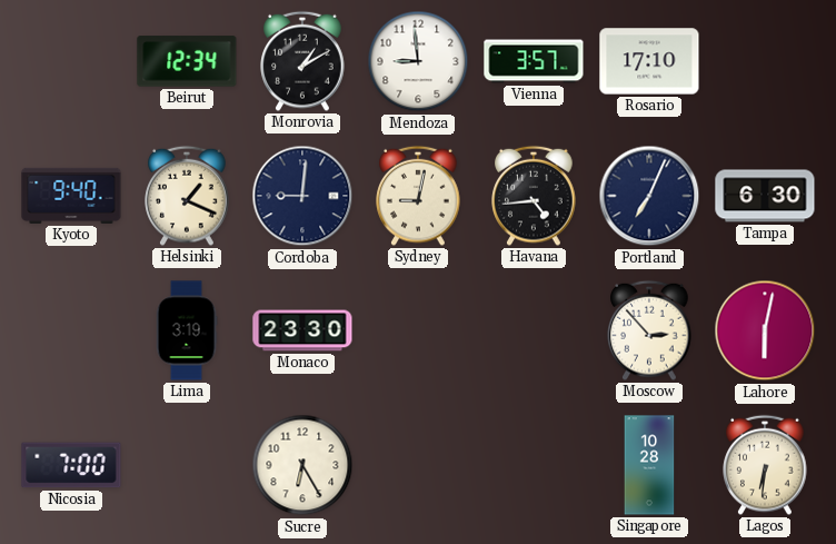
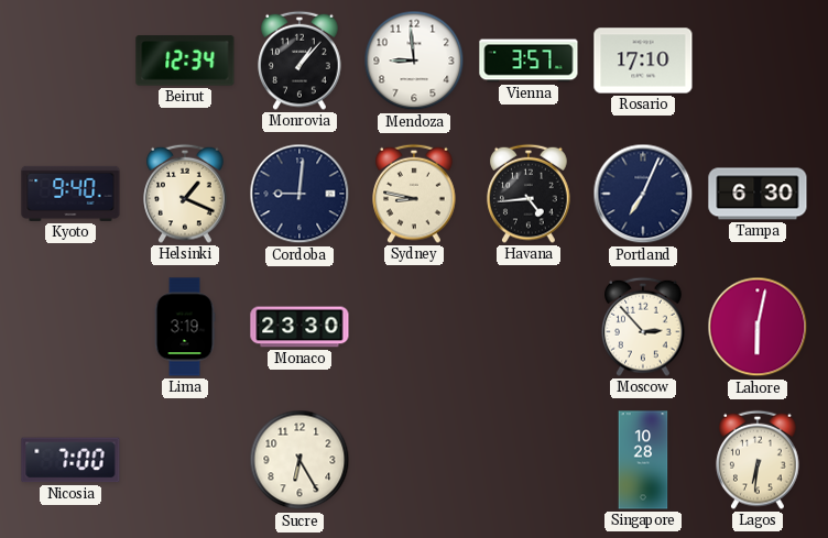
Monrovia: 1:10 -> 1:07
Sydney: 9:02 -> 8:47
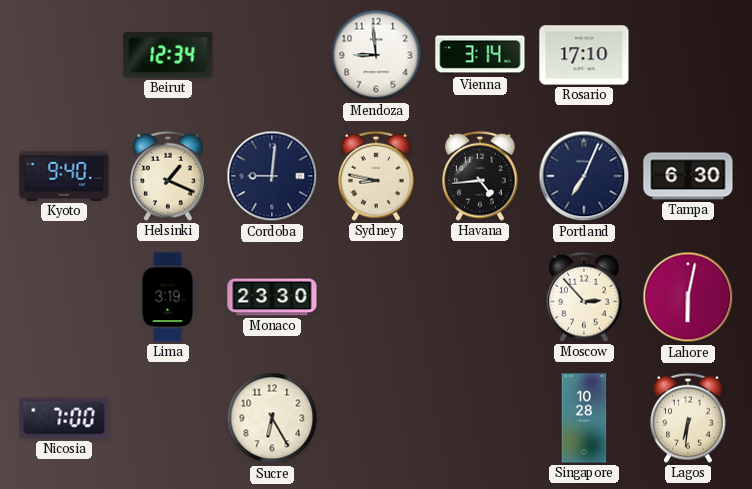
Monrovia: 1:07 -> none
Vienna: 3:57 -> 3:14
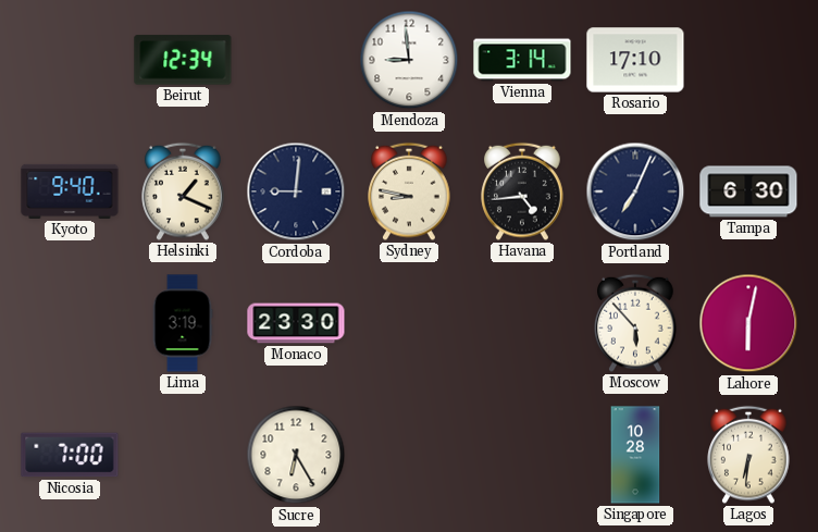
Moscow: 2:53 -> 5:53
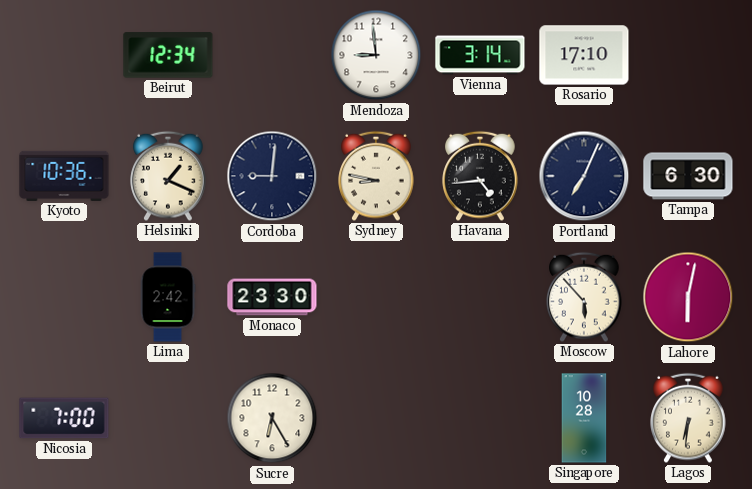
Kyoto: 9:40 -> 10:36
Lima: 3:19 -> 2:42
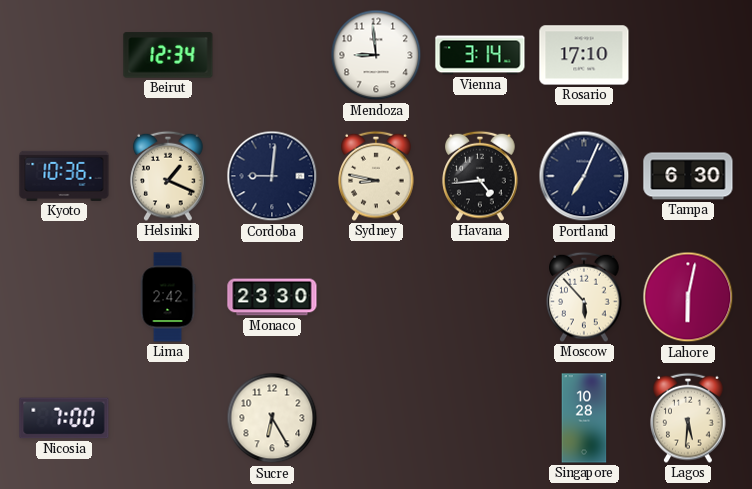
Lagos: 6:31 -> 5:31
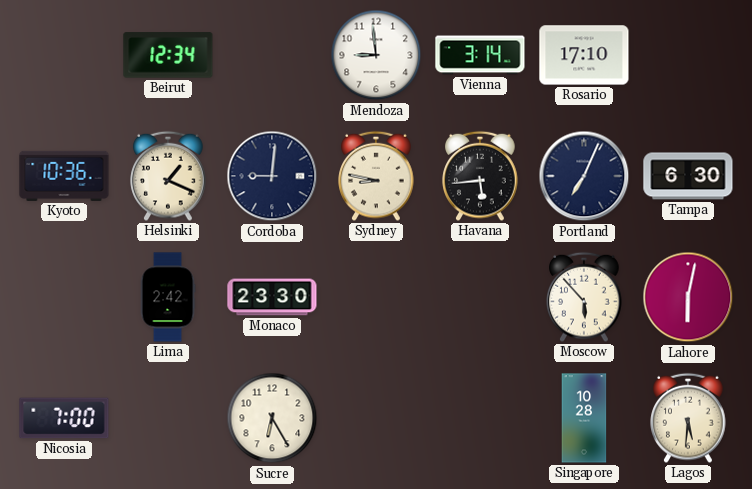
Havana: 4:44 -> 5:44
